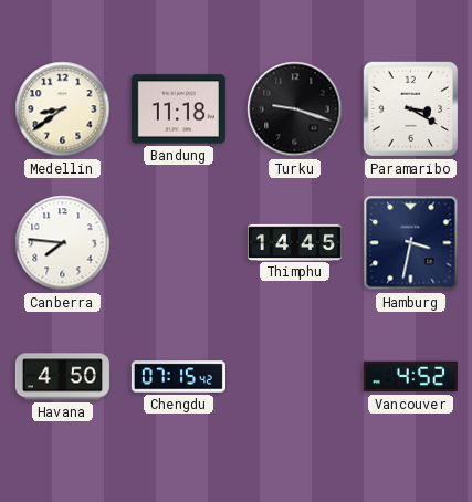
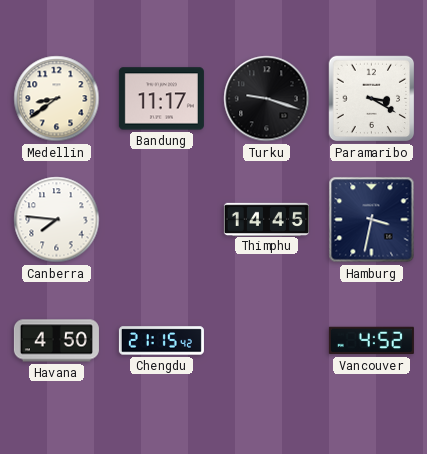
Bandung: 11:18 -> 11:17
Chengdu: 07:15 -> 21:15
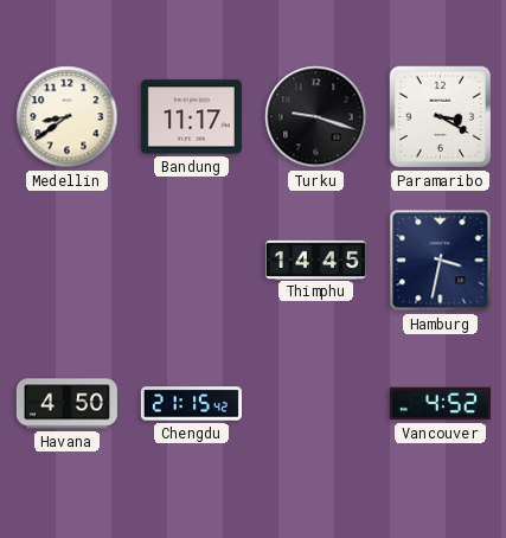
Canberra: 7:46 -> none
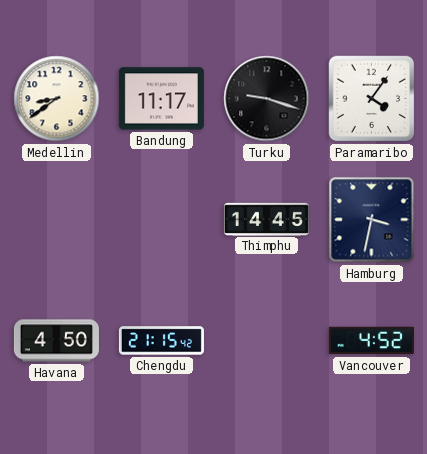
Paramaribo: 3:20 -> 4:06
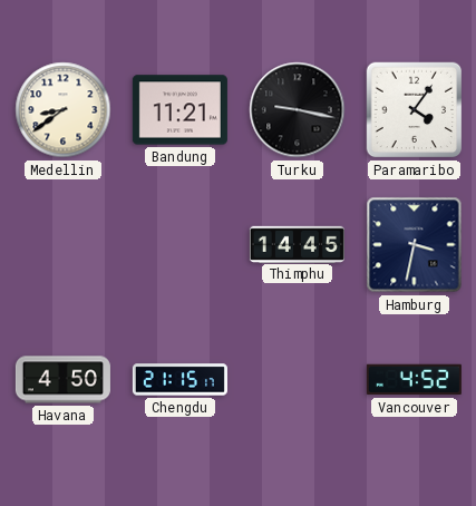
Bandung: 11:17 -> 11:21
Turku: 9:18 -> 9:17
Chengdu: 21:15:42 -> 21:15:17
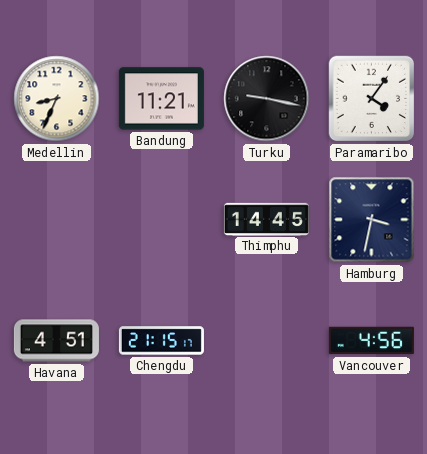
Medellin: 8:39 -> 8:34
Havana: 4:50 -> 4:51
Vancouver: 4:52 -> 4:56
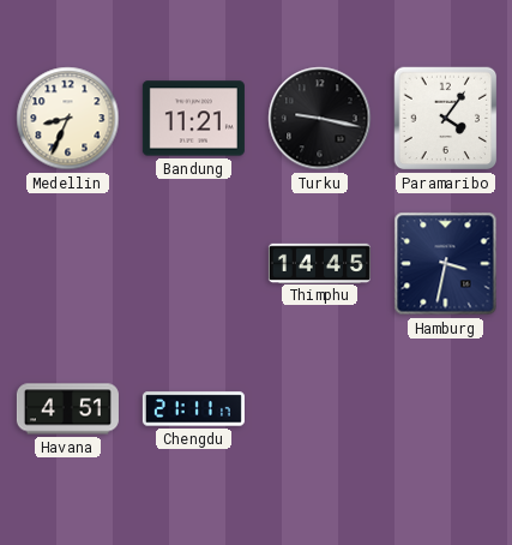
Chengdu: 21:15 -> 21:11
Vancouver: 4:56 -> none
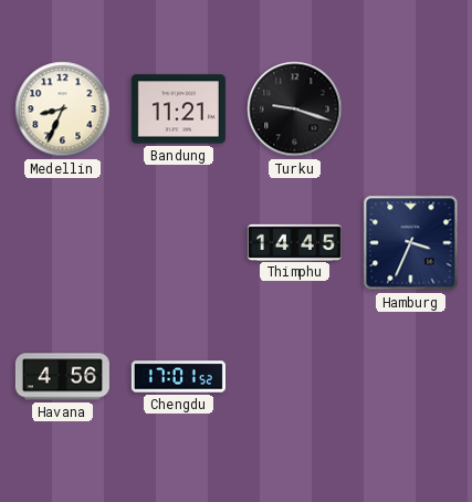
Turku: 9:17 -> 9:18
Paramaribo: 4:06 -> none
Hamburg: 3:32 -> 3:34
Havana: 4:51 -> 4:56
Chengdu: 21:11 -> 17:01
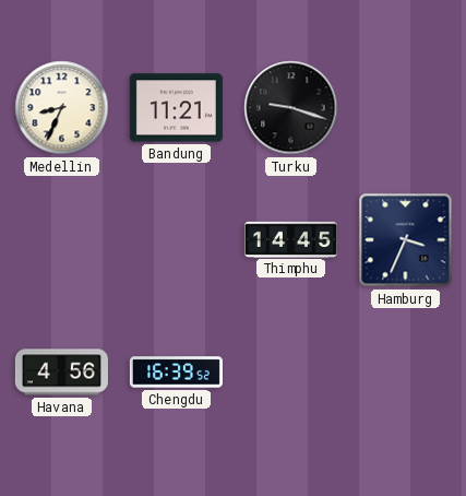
Chengdu: 17:01 -> 16:39
